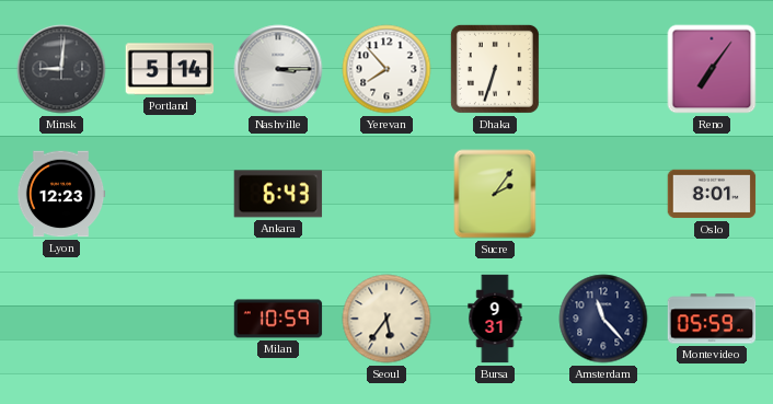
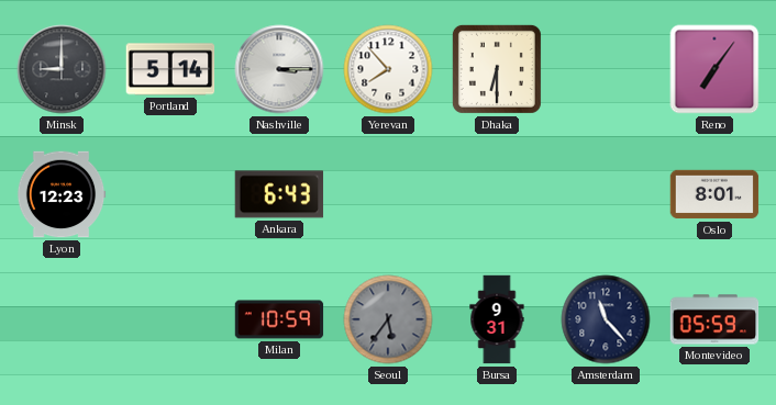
Minsk: 9:01 -> 9:00
Dhaka: 6:33 -> 6:30
Sucre: 2:06 -> none
Seoul dial: cream -> grey
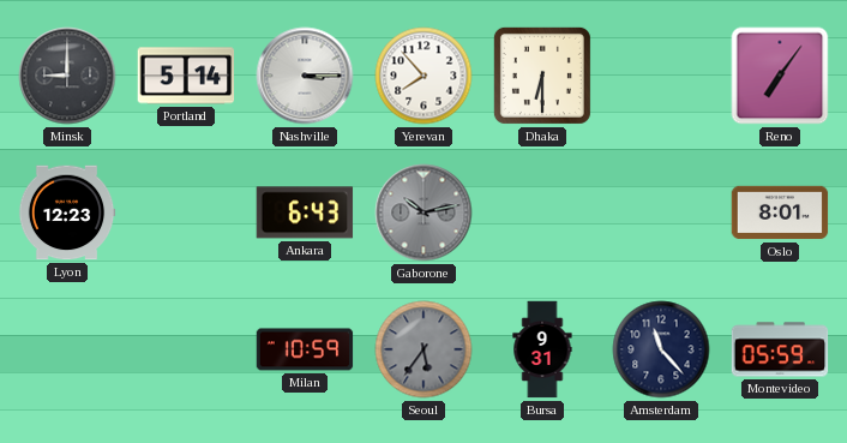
Gaborone: none -> 10:13
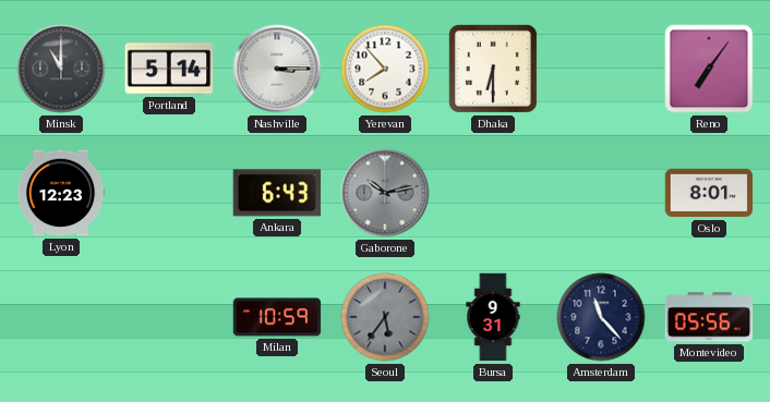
Minsk: 9:00 -> 11:00
Montevideo: 05:59 -> 05:56
